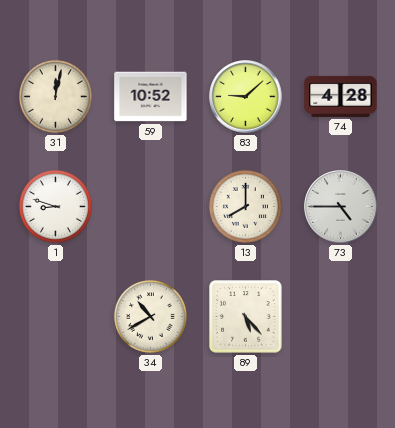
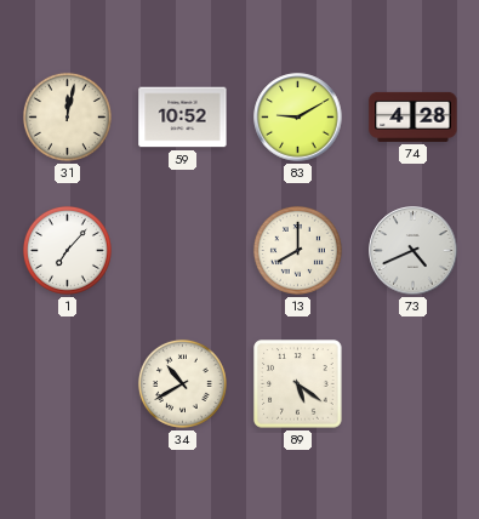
83: 9:08 -> 9:10
1: 8:48 -> 7:07
73: 4:45 -> 4:41
89: 5:23 -> 5:21
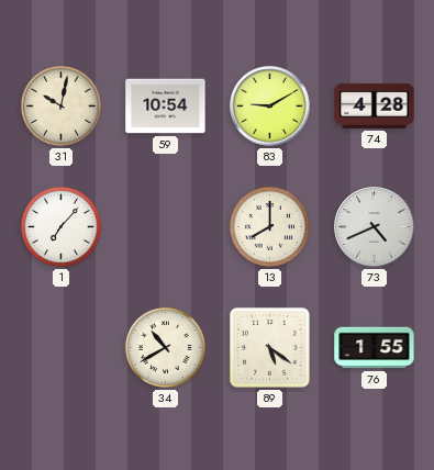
31: 12:02 -> 10:02
59: 10:52 -> 10:54
76: none -> 1:55
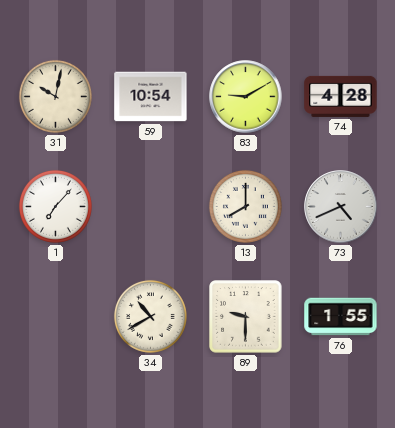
89: 5:21 -> 9:30
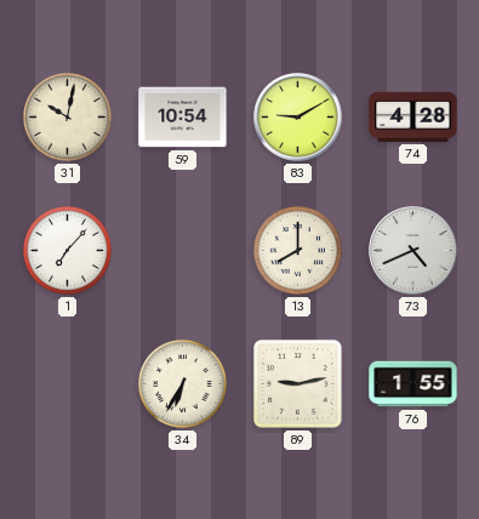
34: 10:40 -> 6:35
89: 9:30 -> 9:13
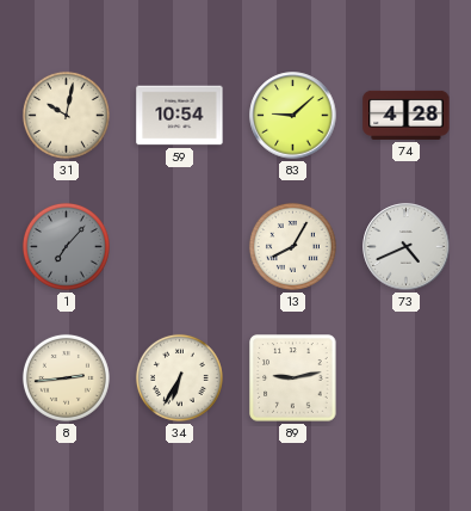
83: 9:10 -> 9:08
1 dial: white -> grey
13: 8:00 -> 8:05
8: none -> 2:44
76: 1:55 -> none
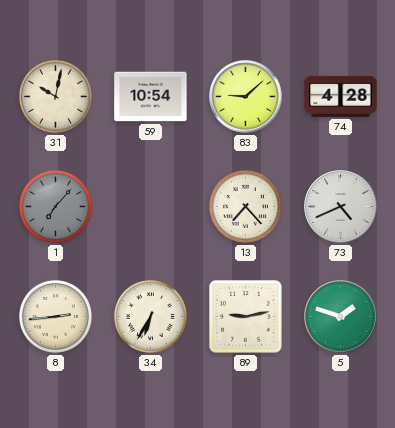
13: 8:05 -> 7:23
5: none -> 1:48
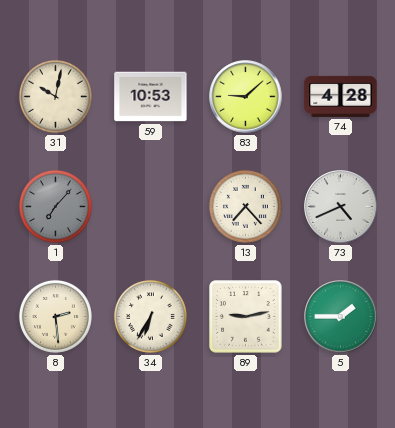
59: 10:54 -> 10:53
8: 2:44 -> 2:29
5: 1:48 -> 1:45
